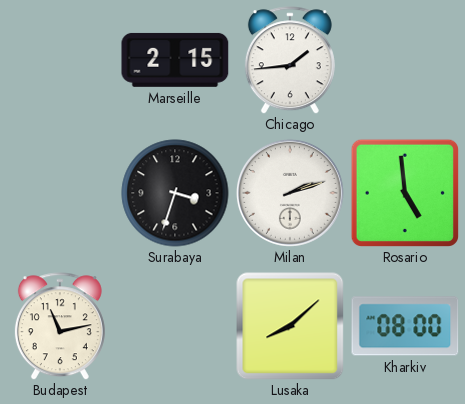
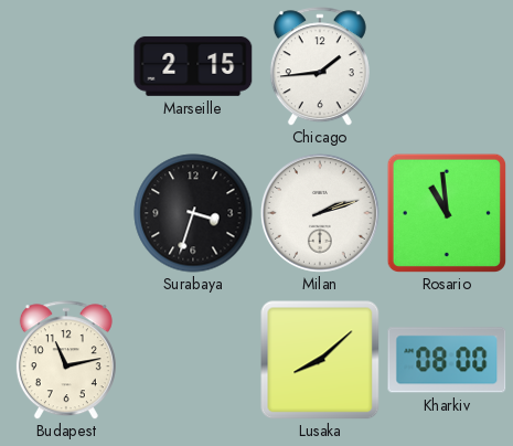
Rosario: 4:59 -> 10:59
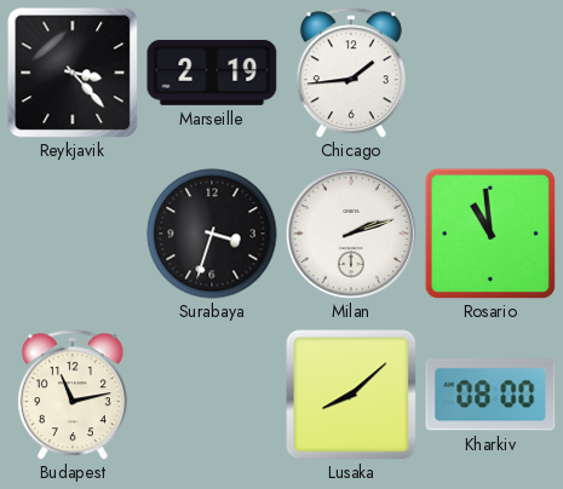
Reykjavik: none -> 3:23
Marseille: 2:15 -> 2:19
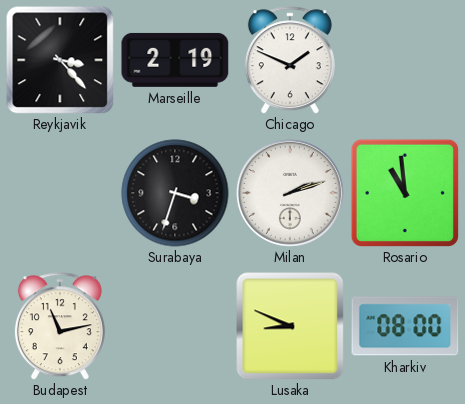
Chicago: 1:44 -> 1:49
Lusaka: 8:08 -> 8:49
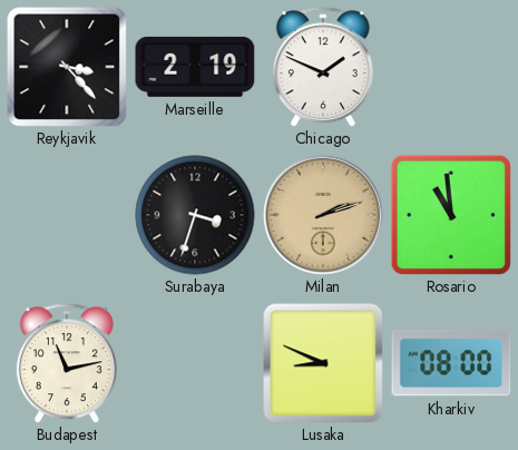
Milan dial: white -> champagne
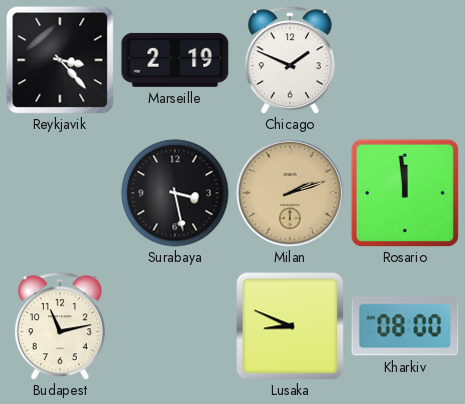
Surabaya: 3:33 -> 3:28
Rosario: 10:59 -> 11:59
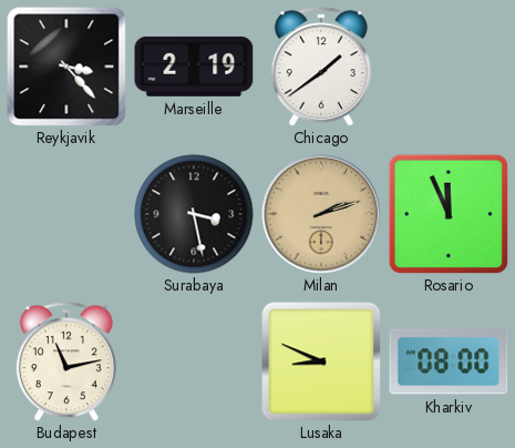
Chicago: 1:49 -> 1:39
Rosario: 11:59 -> 11:56
